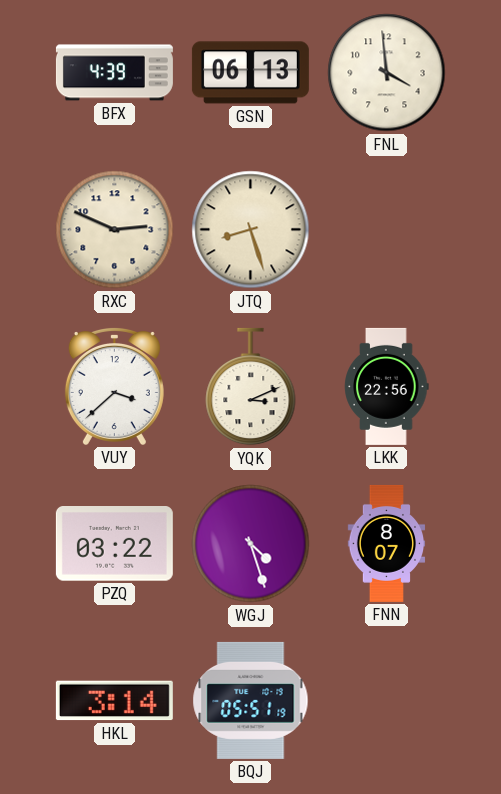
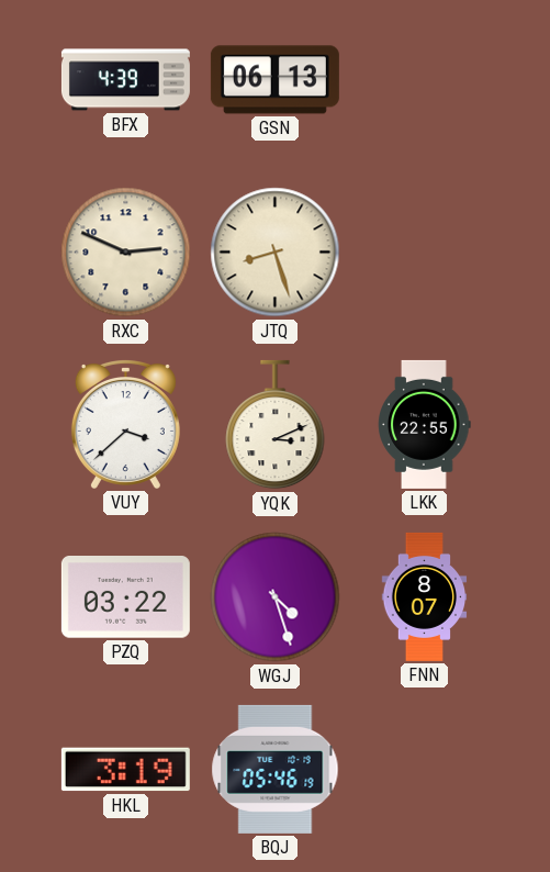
FNL: 3:59 -> none
LKK: 22:56 -> 22:55
HKL: 3:14 -> 3:19
BQJ: 05:51 -> 05:46
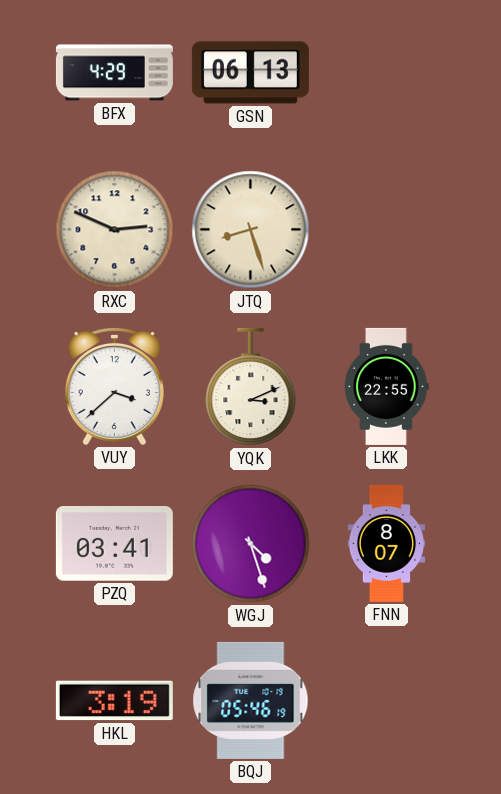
BFX: 4:39 -> 4:29
PZQ: 03:22 -> 03:41
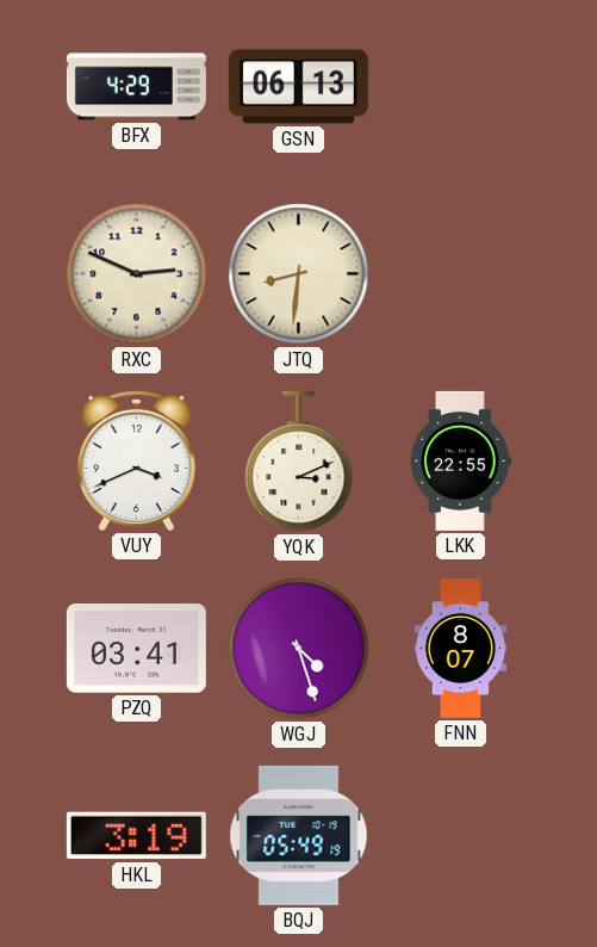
JTQ: 8:27 -> 8:31
VUY: 3:38 -> 3:41
BQJ: 05:46 -> 05:49
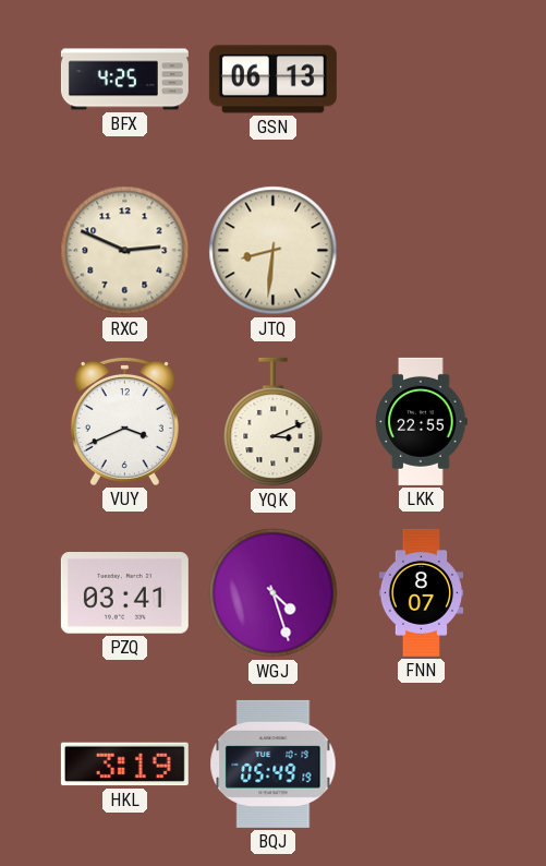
BFX: 4:29 -> 4:25
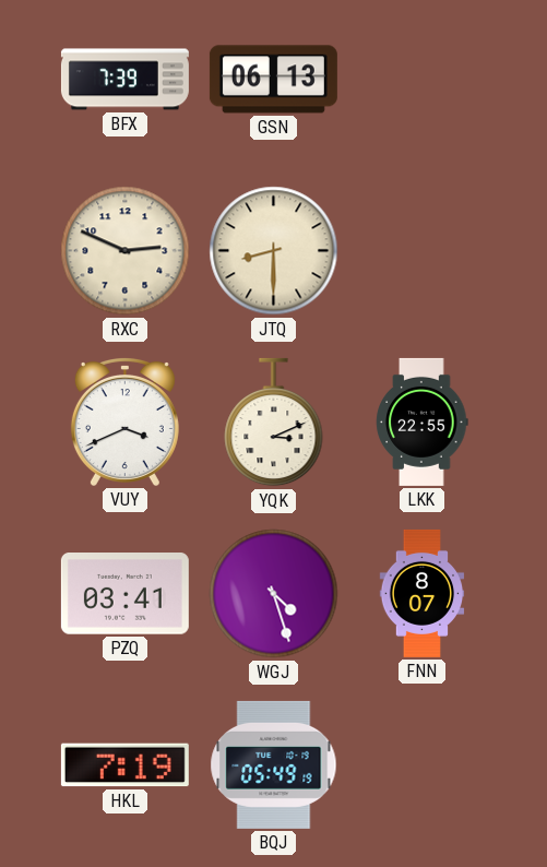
BFX: 4:25 -> 7:39
JTQ: 8:31 -> 8:30
HKL: 3:19 -> 7:19
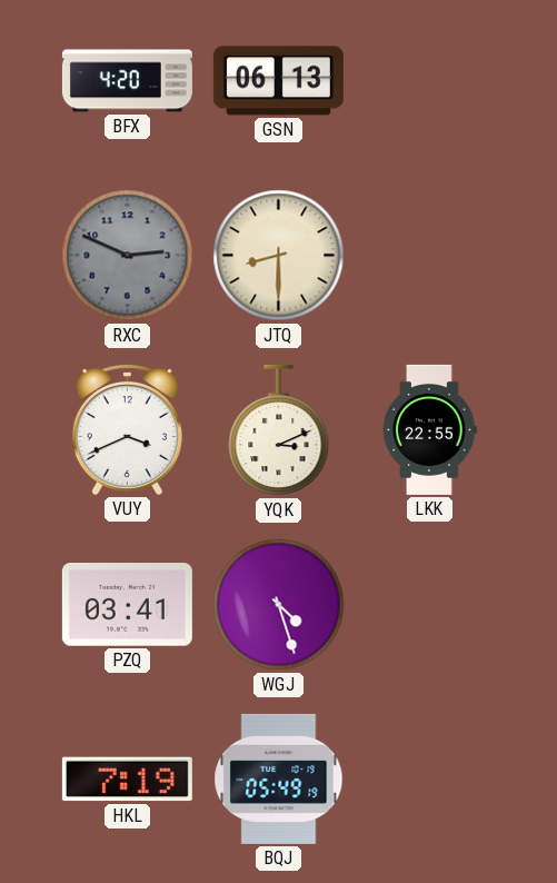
BFX: 7:39 -> 4:20
RXC dial: cream -> grey
FNN: 8:07 -> none
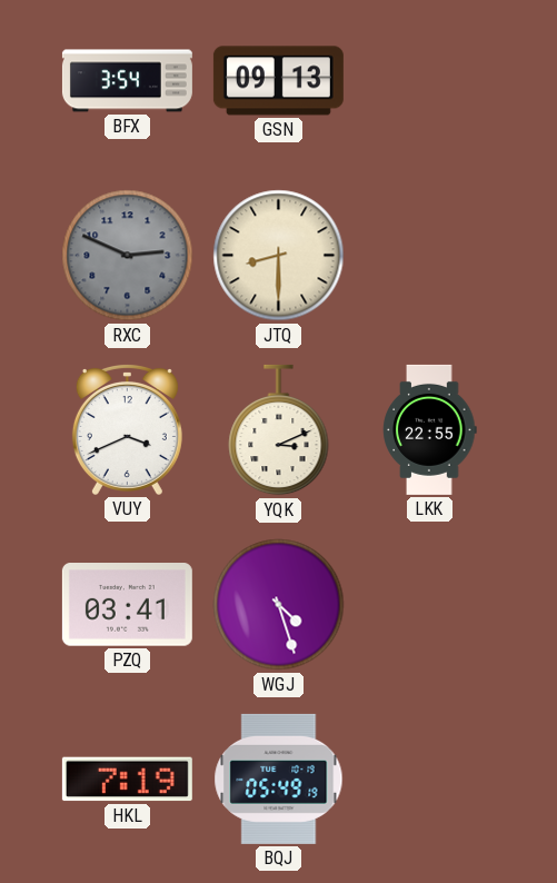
BFX: 4:20 -> 3:54
GSN: 06:13 -> 09:13
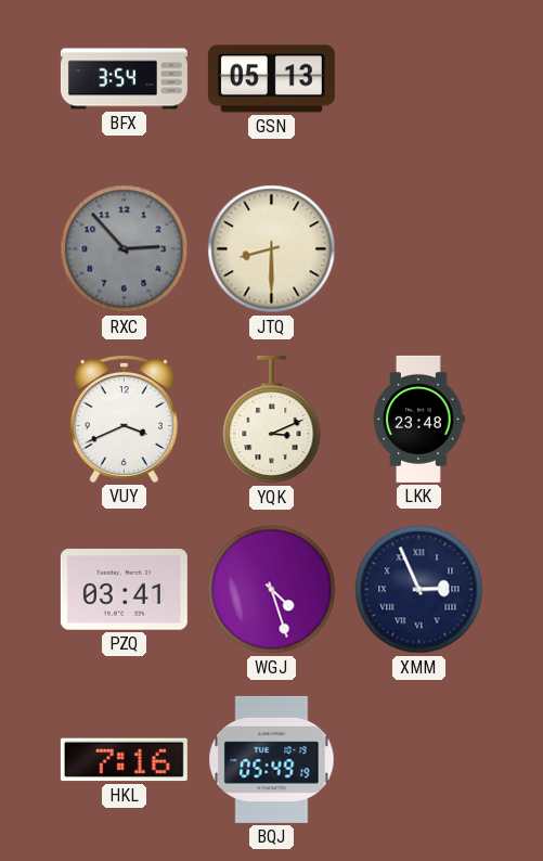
GSN: 09:13 -> 05:13
RXC: 2:49 -> 2:53
LKK: 22:55 -> 23:48
XMM: none -> 2:56
HKL: 7:19 -> 7:16
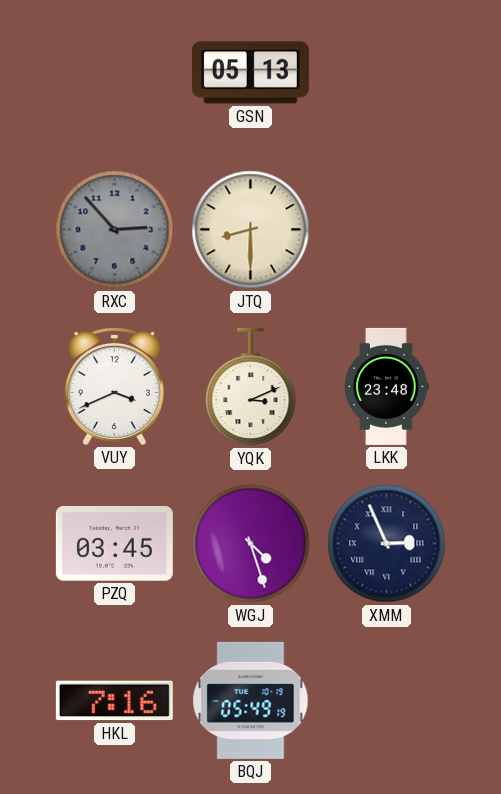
BFX: 3:54 -> none
PZQ: 03:41 -> 03:45
